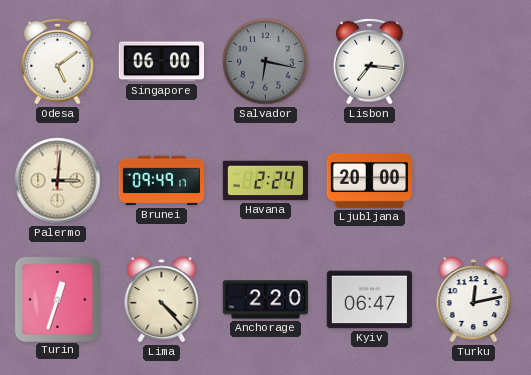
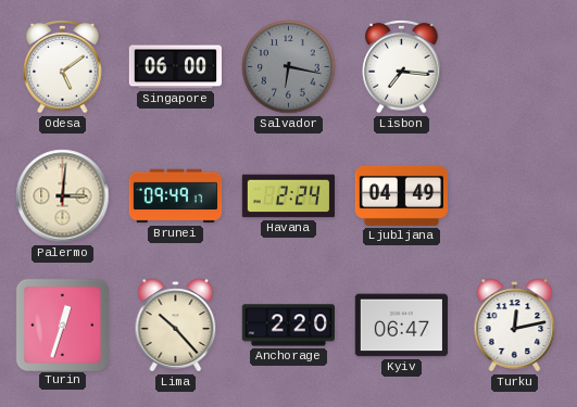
Ljubljana: 20:00 -> 04:49
Lima: 4:23 -> 10:23
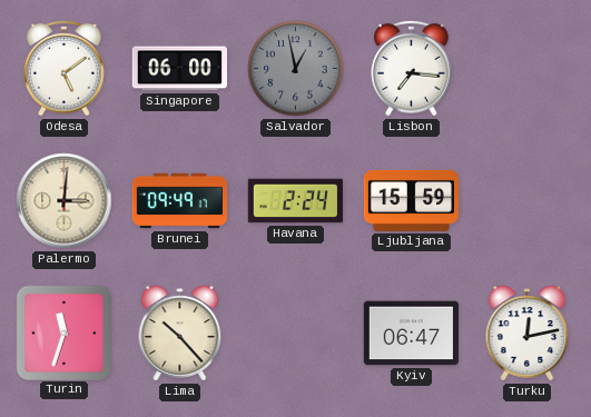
Salvador: 6:17 -> 12:58
Ljubljana: 04:49 -> 15:59
Turin: 12:33 -> 11:33
Anchorage: 2:20 -> none
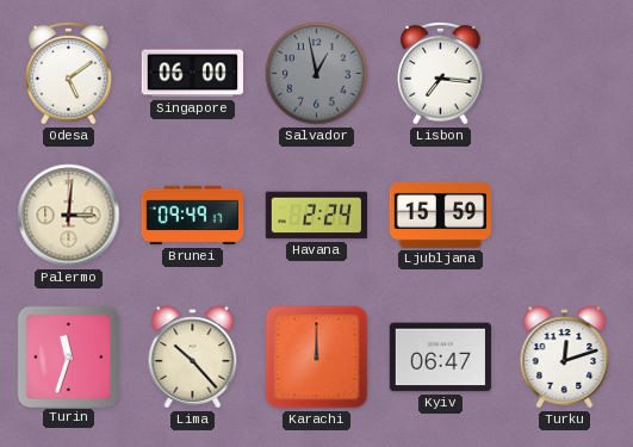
Karachi: none -> 12:00
Turku: 12:13 -> 12:12
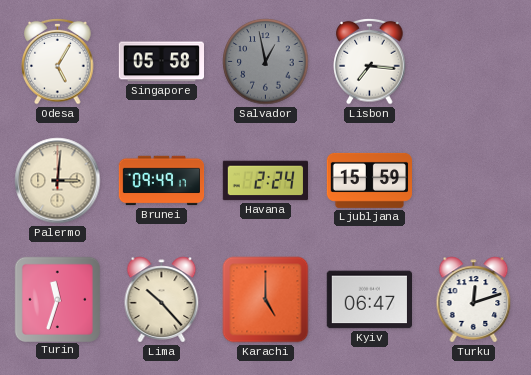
Odesa: 5:09 -> 5:05
Singapore: 06:00 -> 05:58
Karachi: 12:00 -> 5:00
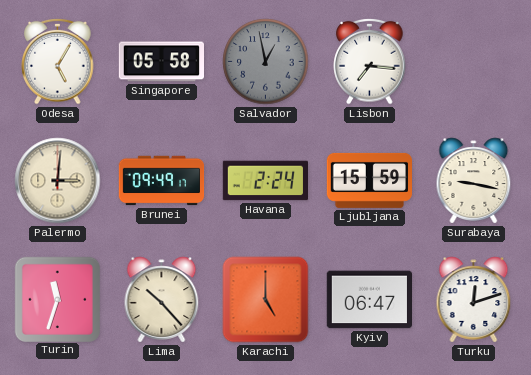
Surabaya: none -> 9:17
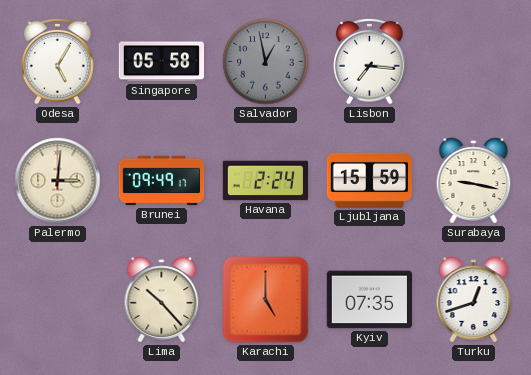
Turin: 11:33 -> none
Kyiv: 06:47 -> 07:35
Turku: 12:12 -> 12:42
